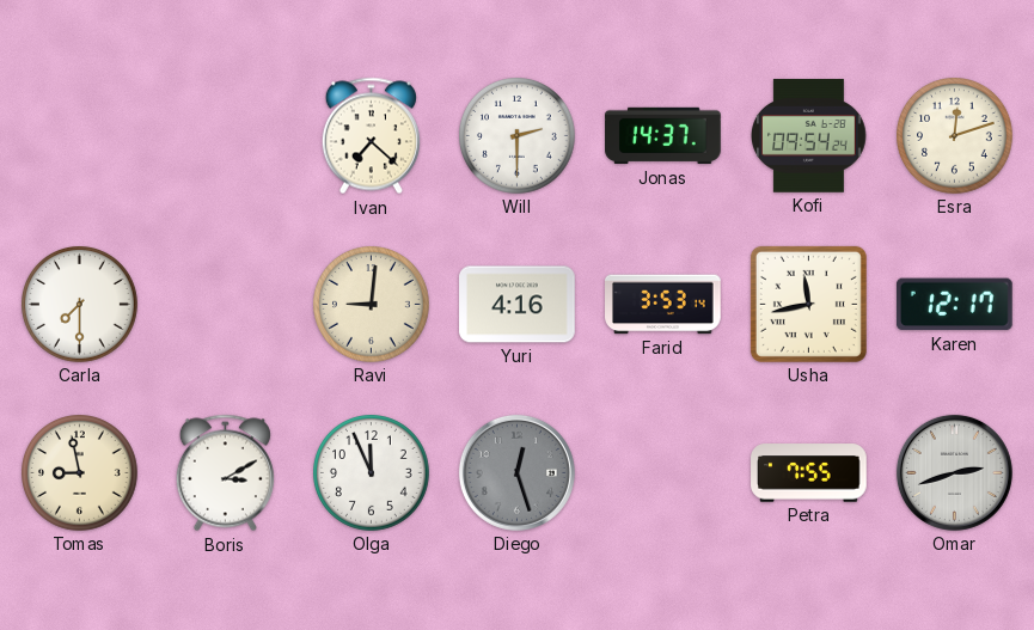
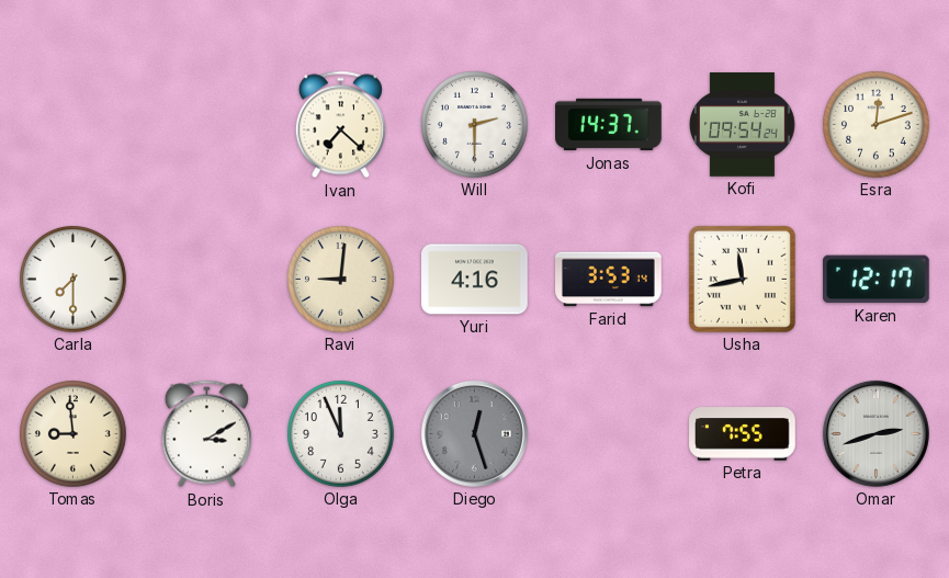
Tomas: 8:58 -> 8:59
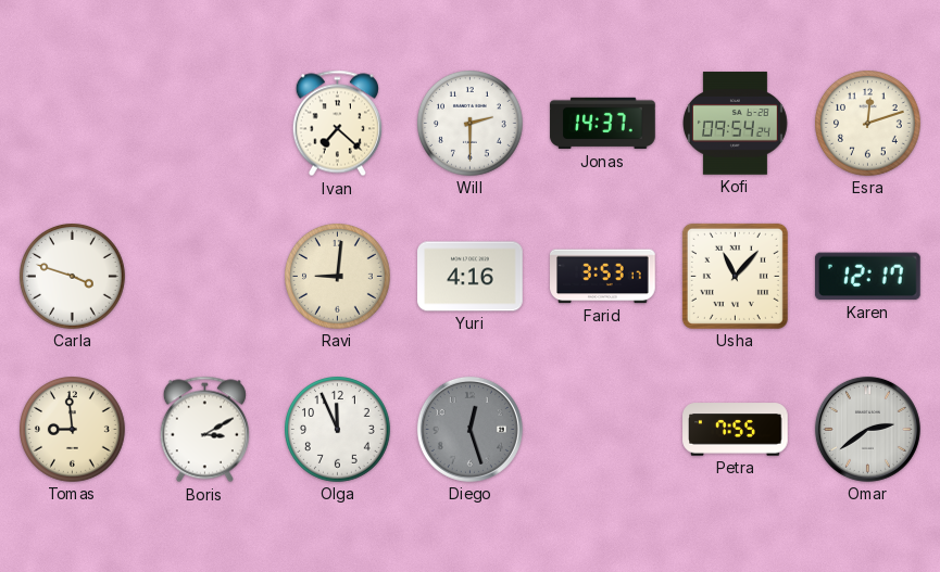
Carla: 7:30 -> 3:48
Farid: 3:53:14 -> 3:53:17
Usha: 11:43 -> 11:07
Omar: 2:42 -> 2:39
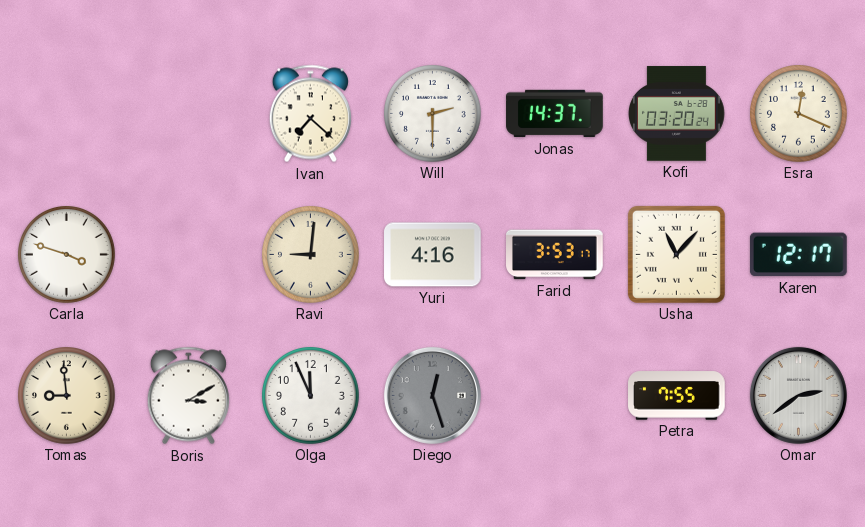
Kofi: 09:54 -> 03:20
Esra: 12:12 -> 12:19
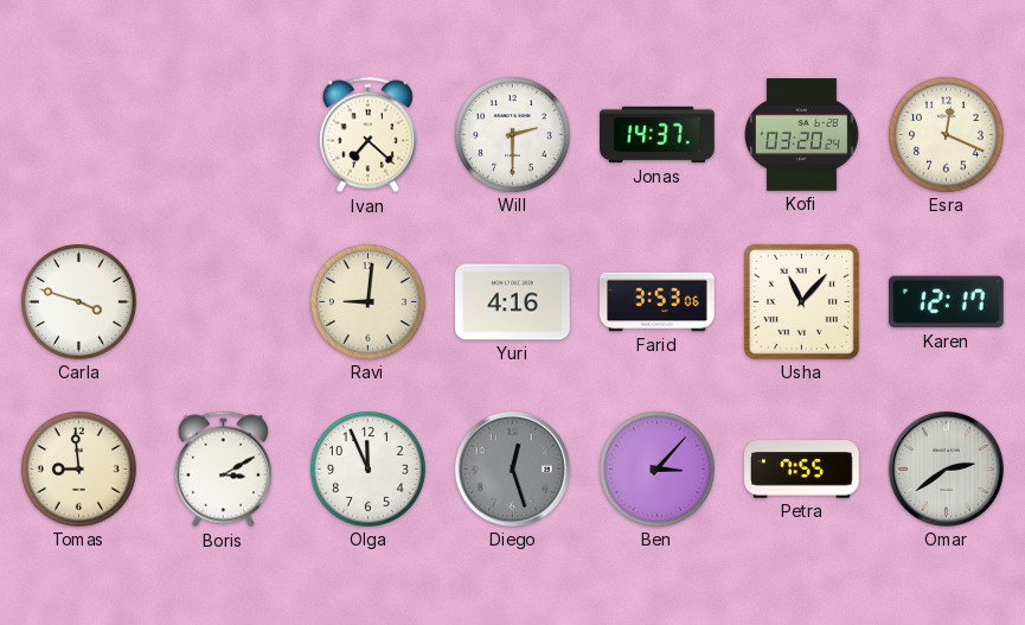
Farid: 3:53:17 -> 3:53:06
Ben: none -> 3:07
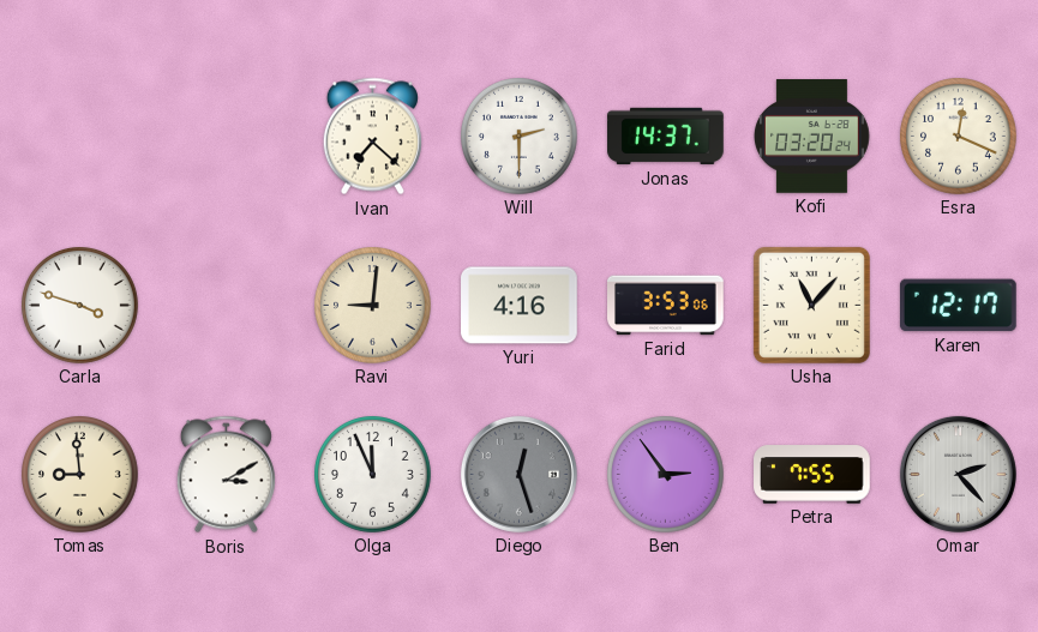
Ben: 3:07 -> 2:54
Omar: 2:39 -> 2:23
